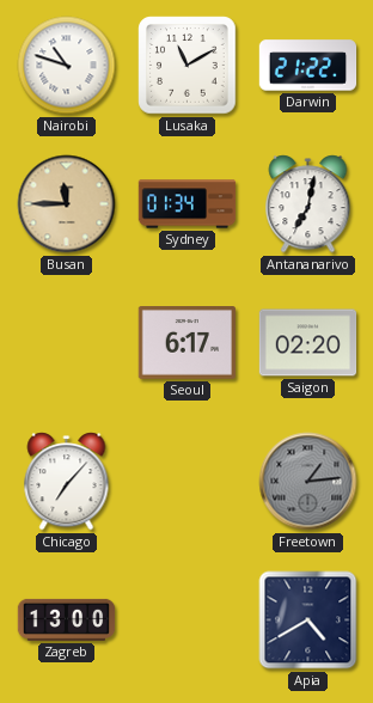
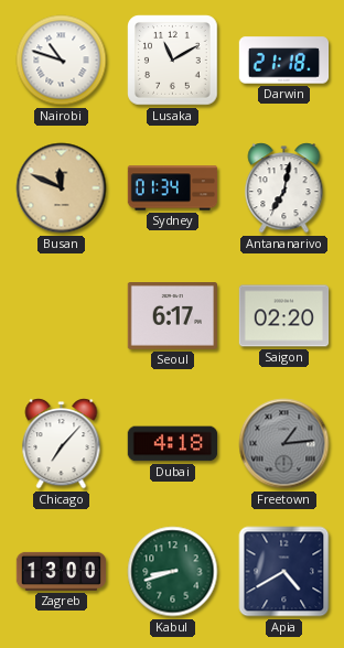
Darwin: 21:22 -> 21:18
Busan: 11:45 -> 11:49
Dubai: none -> 4:18
Kabul: none -> 8:42
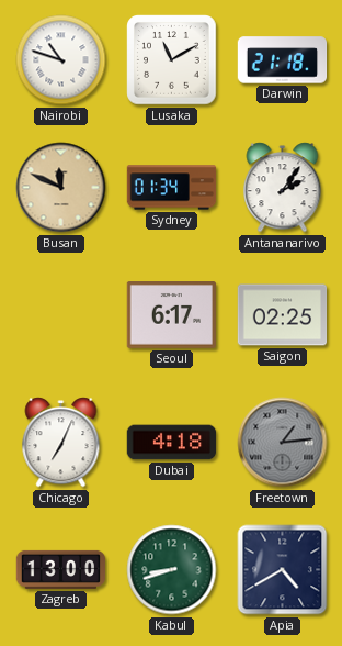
Antananarivo: 7:02 -> 2:06
Saigon: 02:20 -> 02:25
Chicago: 7:07 -> 7:04
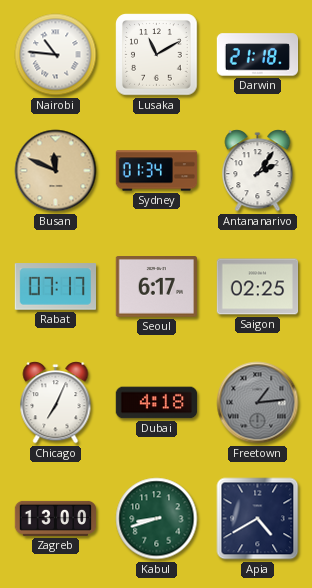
Nairobi: 10:48 -> 10:46
Rabat: none -> 07:17
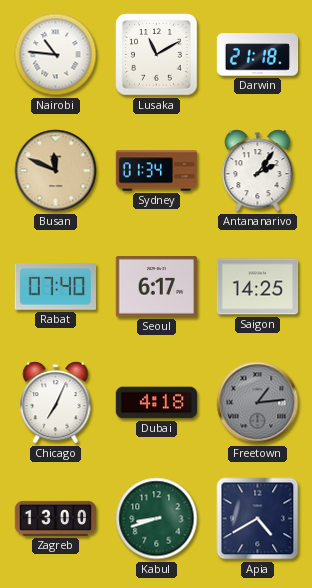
Rabat: 07:17 -> 07:40
Saigon: 02:25 -> 14:25
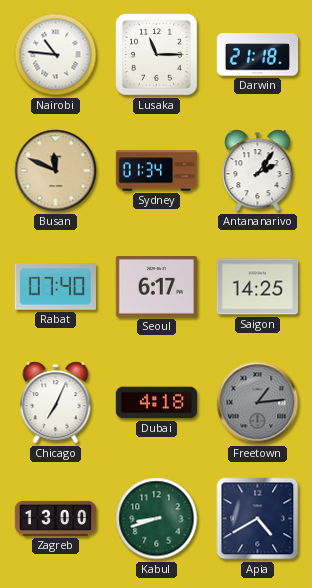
Lusaka: 11:10 -> 11:15
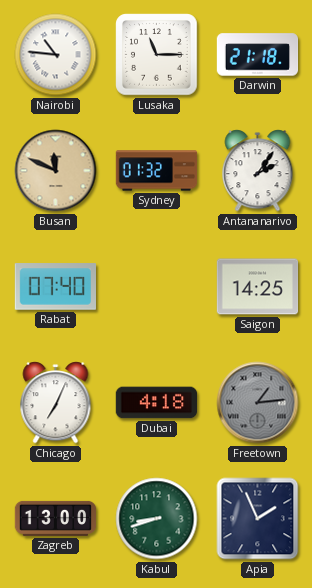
Sydney: 01:34 -> 01:32
Seoul: 6:17 -> none
Apia: 4:40 -> 1:56
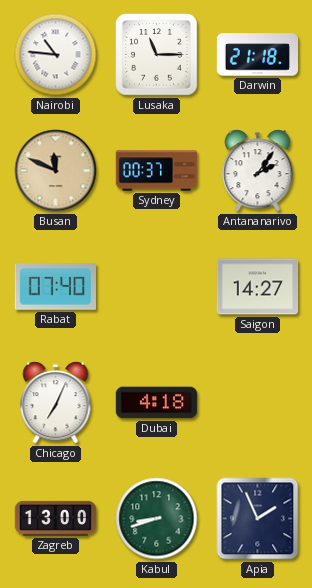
Sydney: 01:32 -> 00:37
Saigon: 14:25 -> 14:27
Freetown: 1:14 -> none
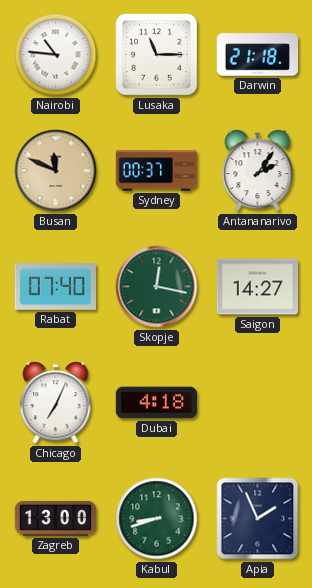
Skopje: none -> 12:17
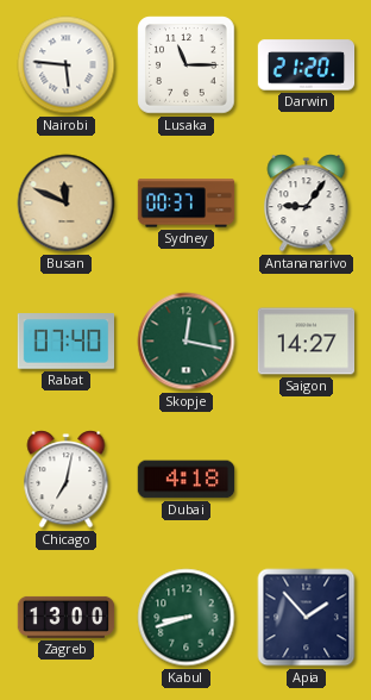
Nairobi: 10:46 -> 5:46
Darwin: 21:18 -> 21:20
Antananarivo: 2:06 -> 9:06
Chicago: 7:04 -> 7:02
Apia: 1:56 -> 1:53
